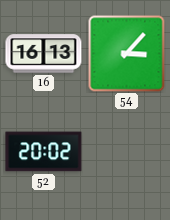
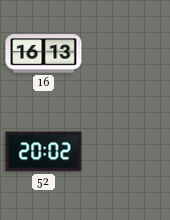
54: 3:07 -> none
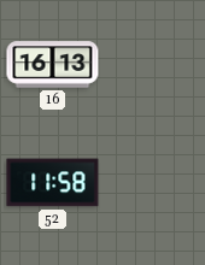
52: 20:02 -> 11:58
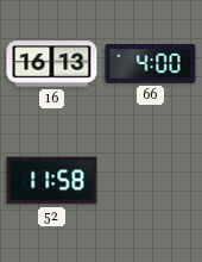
66: none -> 4:00
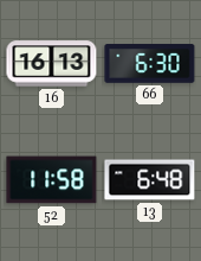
66: 4:00 -> 6:30
13: none -> 6:48
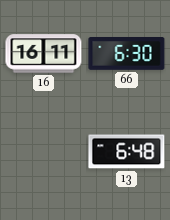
16: 16:13 -> 16:11
52: 11:58 -> none
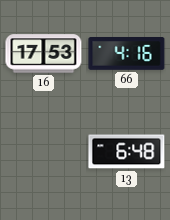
16: 16:11 -> 17:53
66: 6:30 -> 4:16
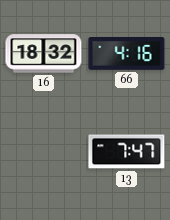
16: 17:53 -> 18:32
13: 6:48 -> 7:47
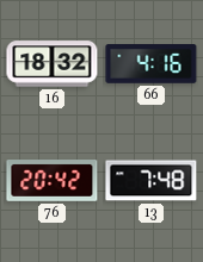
76: none -> 20:42
13: 7:47 -> 7:48
